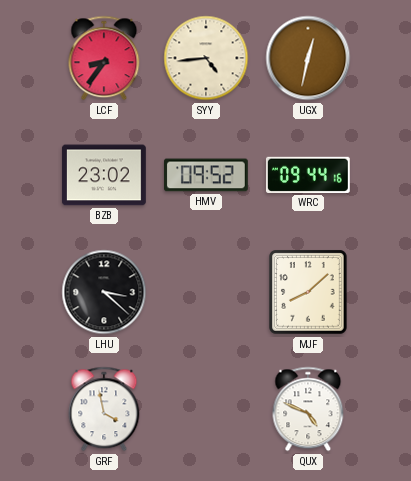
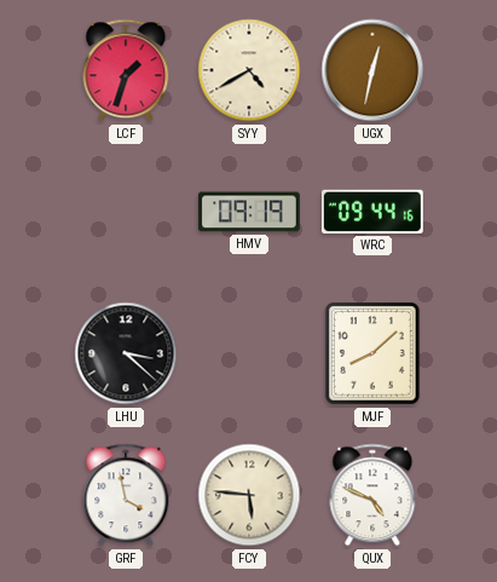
LCF: 8:36 -> 1:33
SYY: 4:44 -> 4:40
BZB: 23:02 -> none
HMV: 09:52 -> 09:19
FCY: none -> 5:46
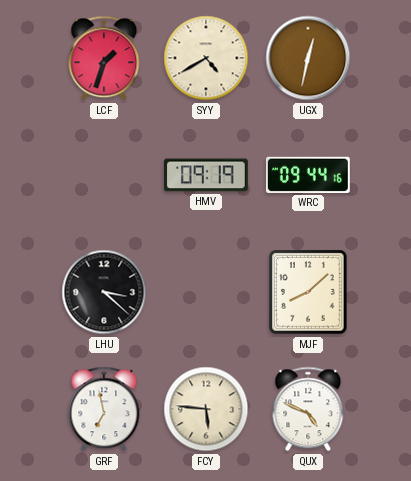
GRF: 3:58 -> 6:58
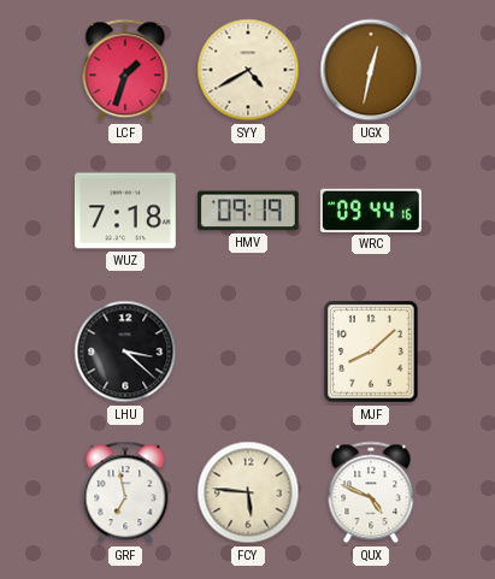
WUZ: none -> 7:18
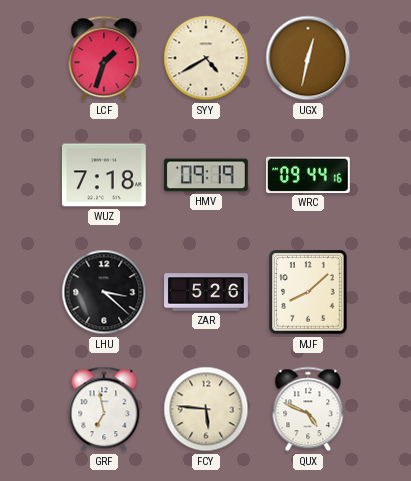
ZAR: none -> 5:26
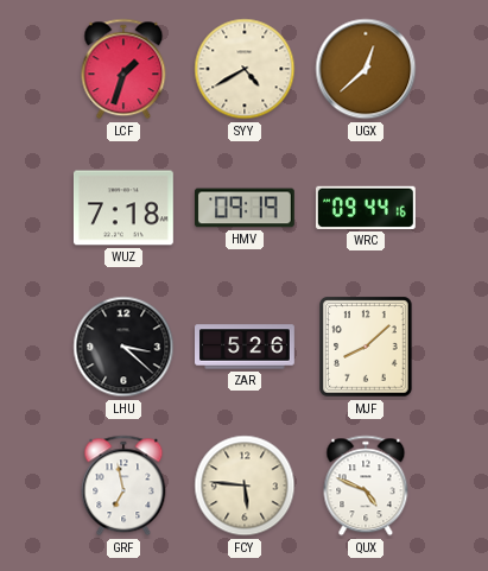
UGX: 12:32 -> 12:38
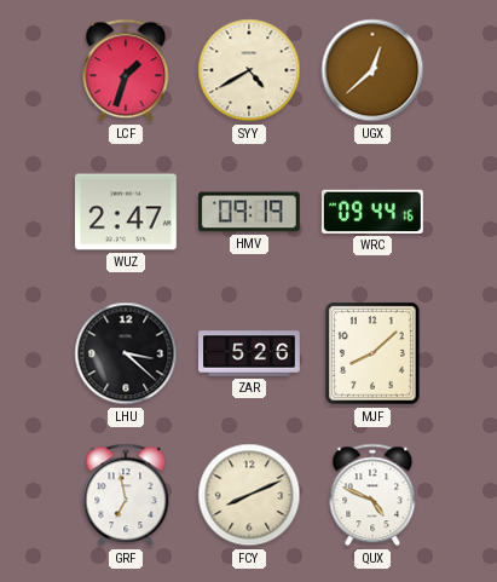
WUZ: 7:18 -> 2:47
FCY: 5:46 -> 8:11
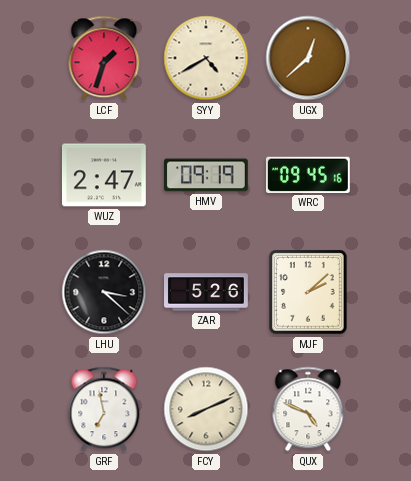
WRC: 09:44 -> 09:45
MJF: 8:08 -> 2:08
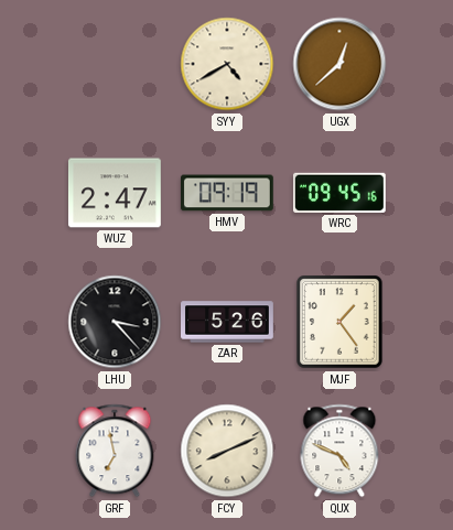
LCF: 1:33 -> none
LHU: 3:22 -> 3:23
MJF: 2:08 -> 1:24
